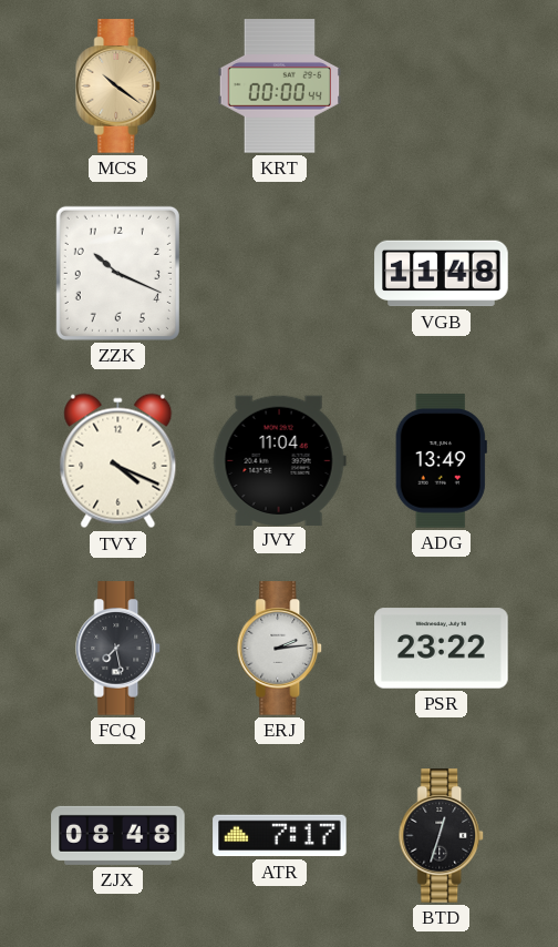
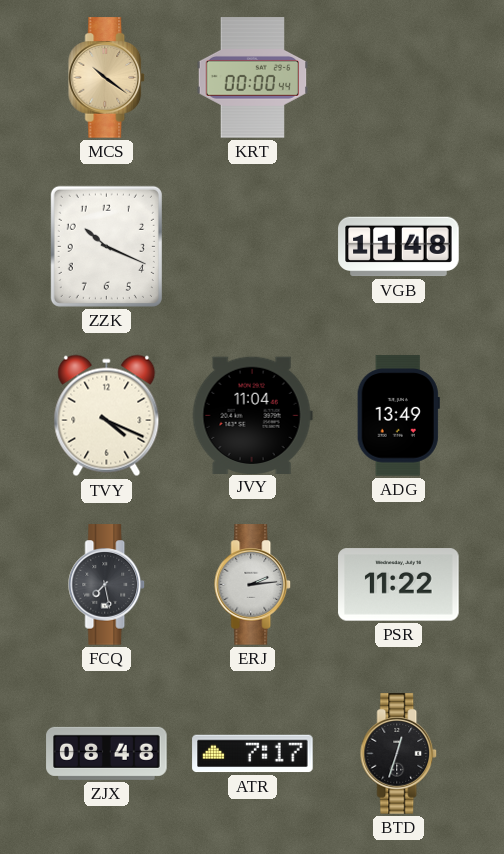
PSR: 23:22 -> 11:22
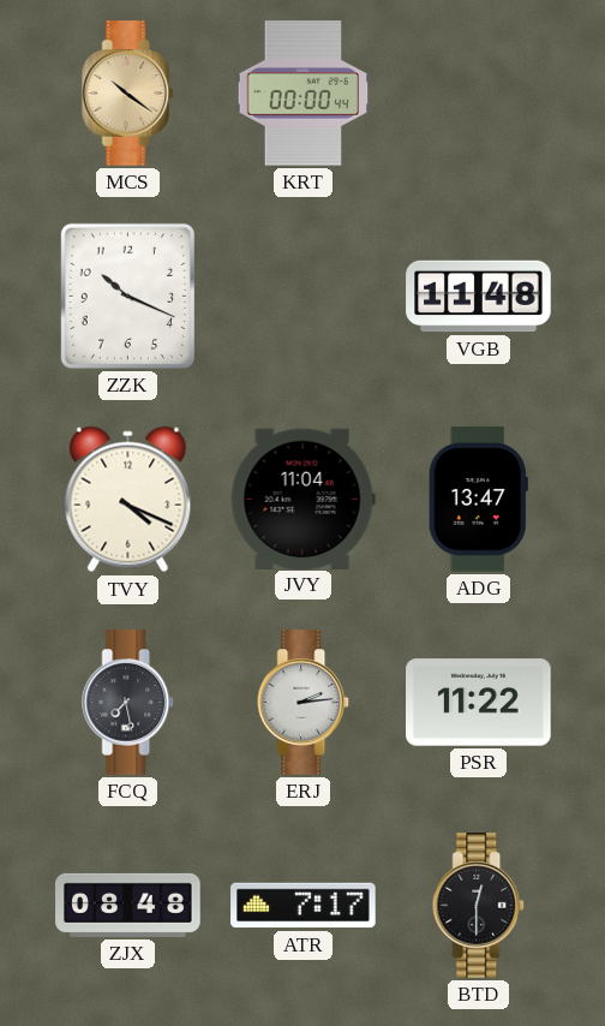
ADG: 13:49 -> 13:47
BTD: 12:33 -> 12:30
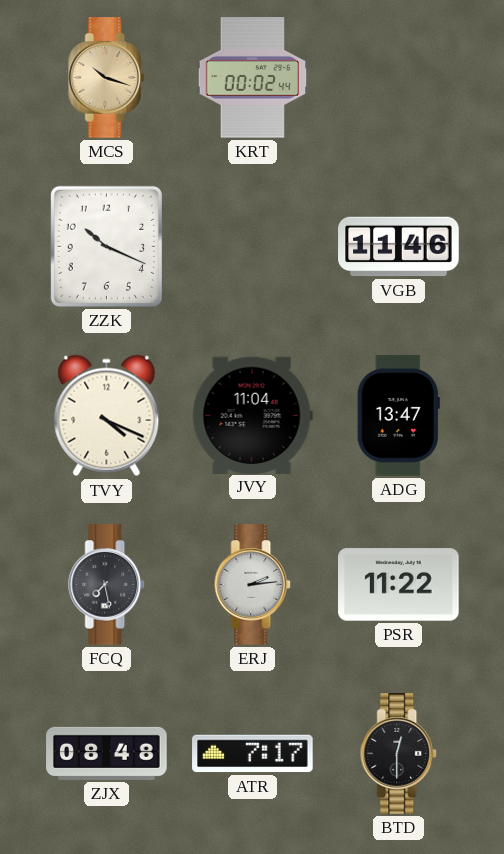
MCS: 10:21 -> 10:18
KRT: 00:00 -> 00:02
VGB: 11:48 -> 11:46
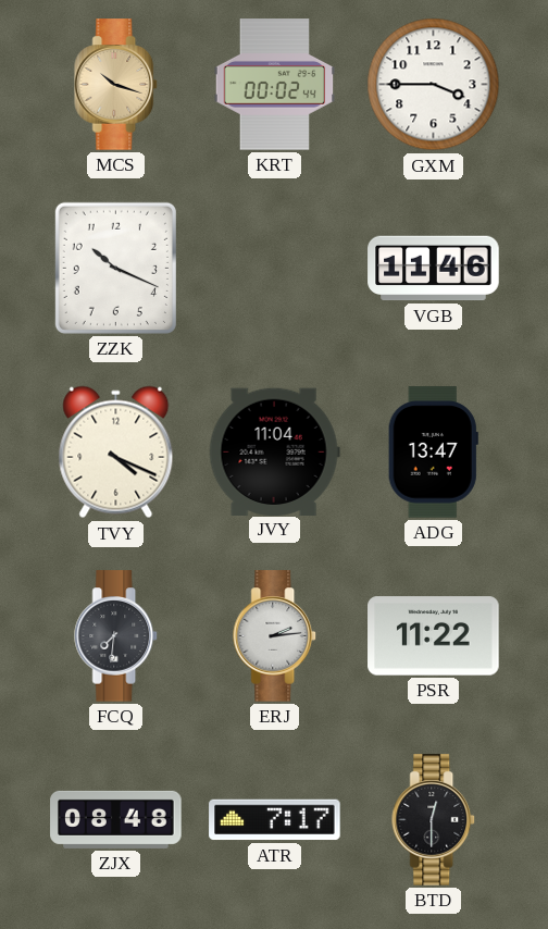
GXM: none -> 3:45
FCQ: 7:28 -> 7:31
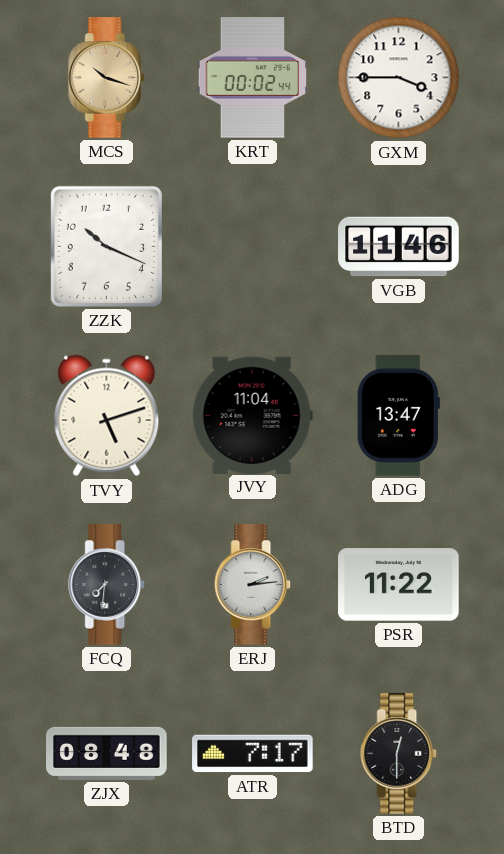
TVY: 4:19 -> 5:12
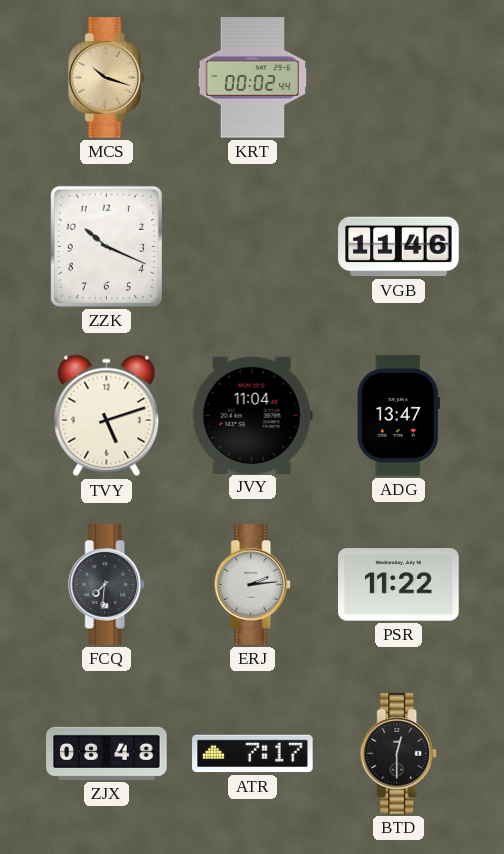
GXM: 3:45 -> none
